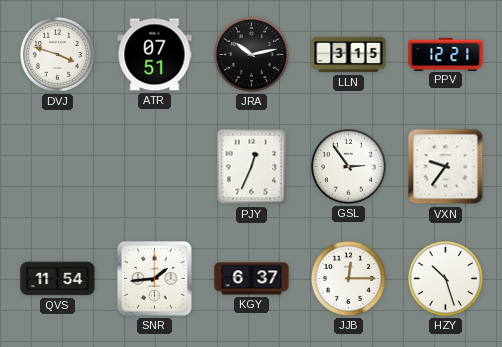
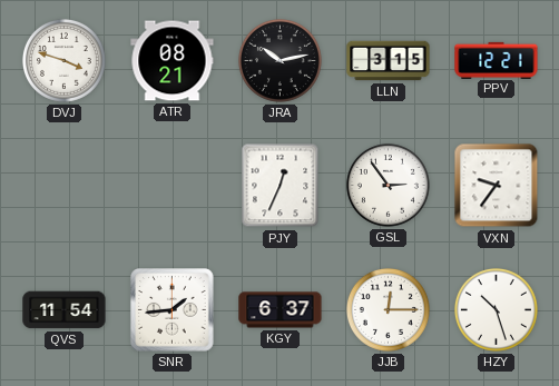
ATR: 07:51 -> 08:21
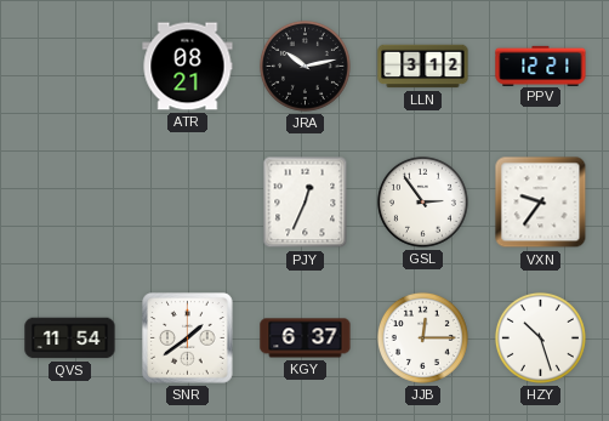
DVJ: 3:48 -> none
LLN: 3:15 -> 3:12
SNR: 1:44 -> 1:39
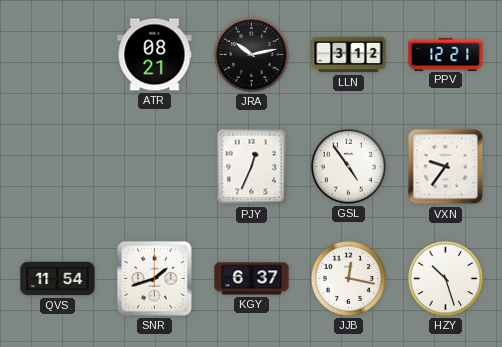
GSL: 2:54 -> 4:54
SNR: 1:39 -> 1:42
JJB: 12:15 -> 12:17
